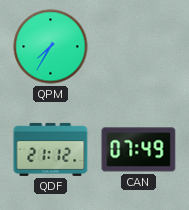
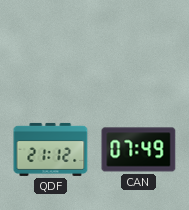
QPM: 7:35 -> none
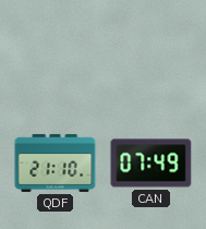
QDF: 21:12 -> 21:10
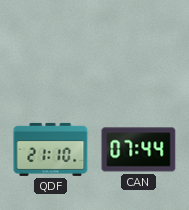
CAN: 07:49 -> 07:44
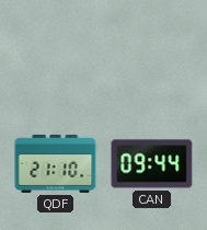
CAN: 07:44 -> 09:44
